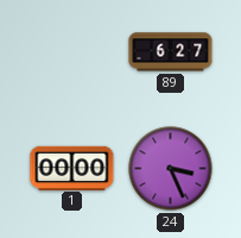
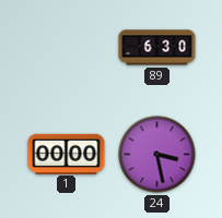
89: 6:27 -> 6:30
24: 3:26 -> 3:28
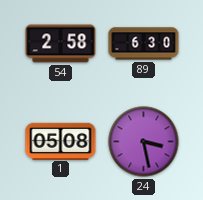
54: none -> 2:58
1: 00:00 -> 05:08
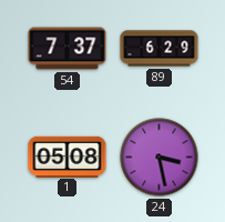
54: 2:58 -> 7:37
89: 6:30 -> 6:29
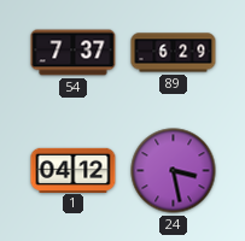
1: 05:08 -> 04:12
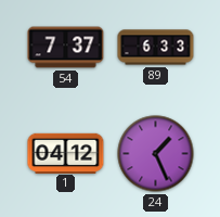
89: 6:29 -> 6:33
24: 3:28 -> 1:26
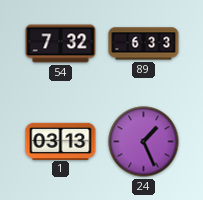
54: 7:37 -> 7:32
1: 04:12 -> 03:13
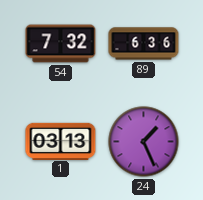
89: 6:33 -> 6:36
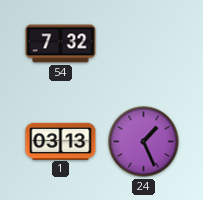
89: 6:36 -> none
